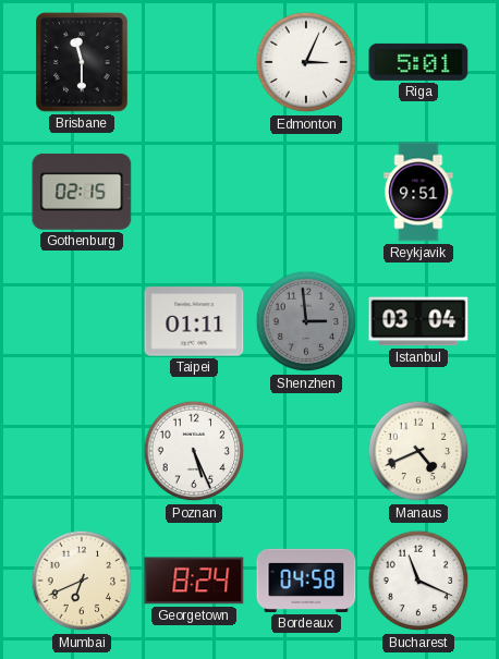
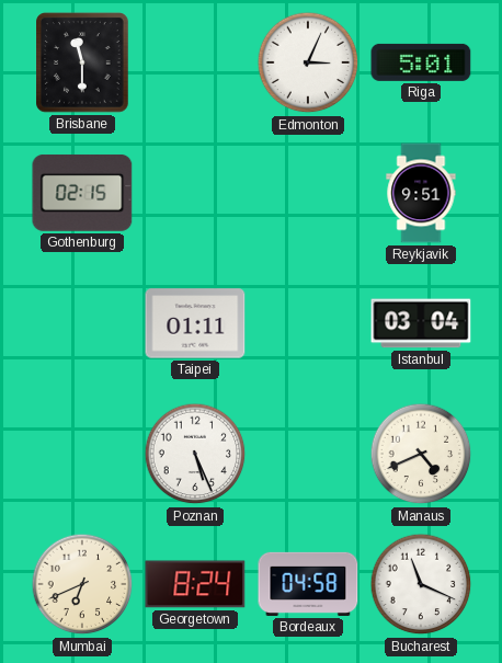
Shenzhen: 2:59 -> none
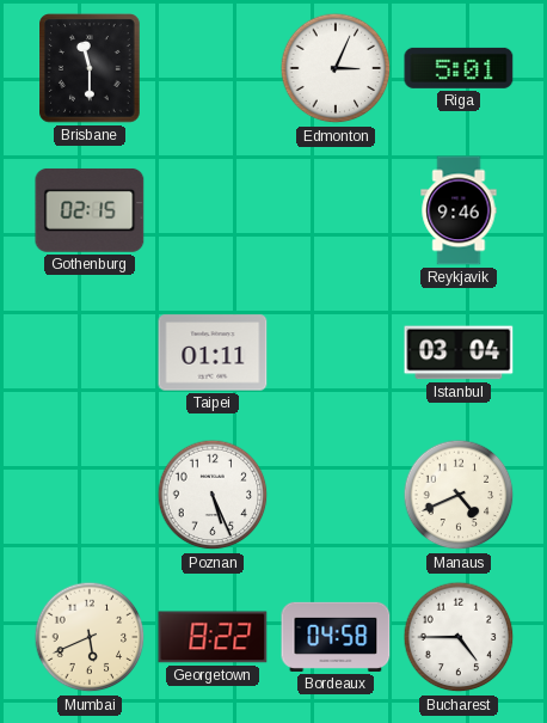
Reykjavik: 9:51 -> 9:46
Mumbai: 6:41 -> 5:41
Georgetown: 8:24 -> 8:22
Bucharest: 11:19 -> 4:45
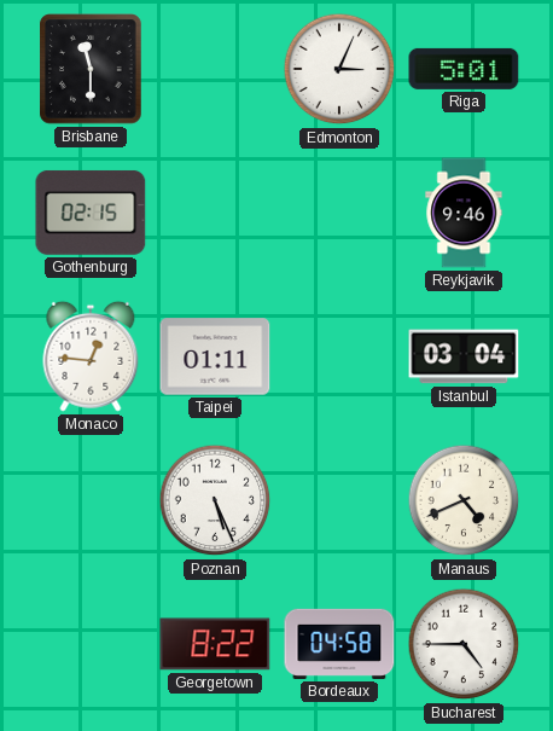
Monaco: none -> 12:46
Mumbai: 5:41 -> none
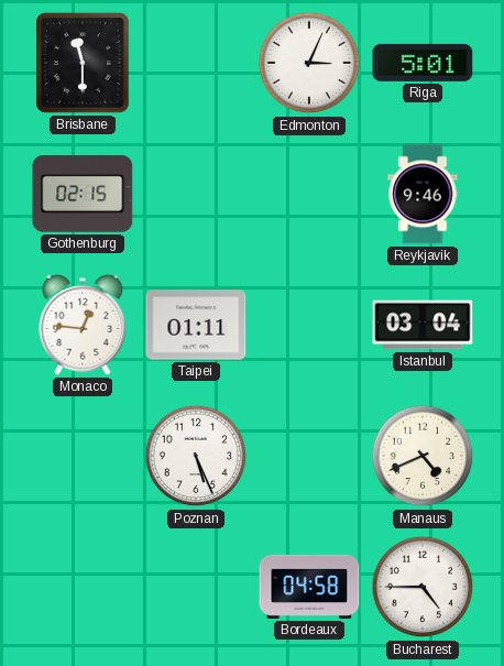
Georgetown: 8:22 -> none
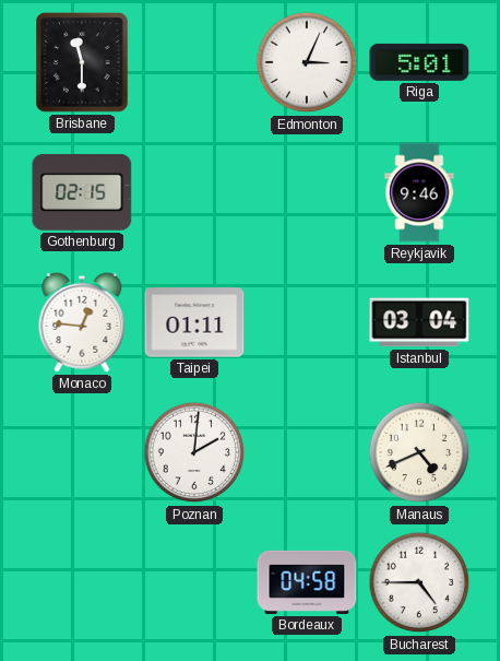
Poznan: 5:26 -> 2:01
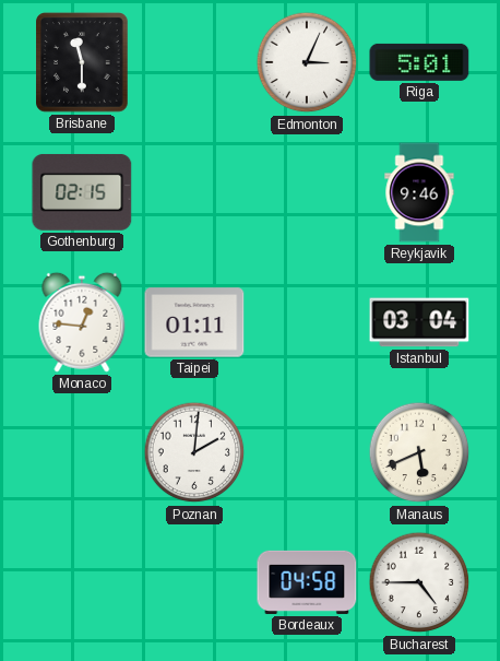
Manaus: 4:41 -> 5:41
